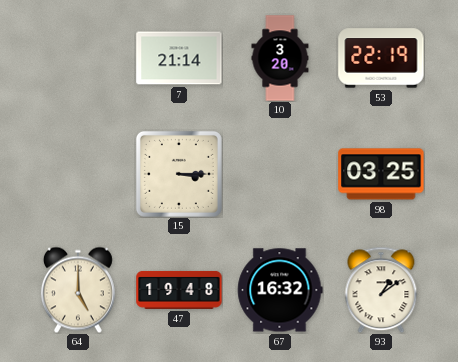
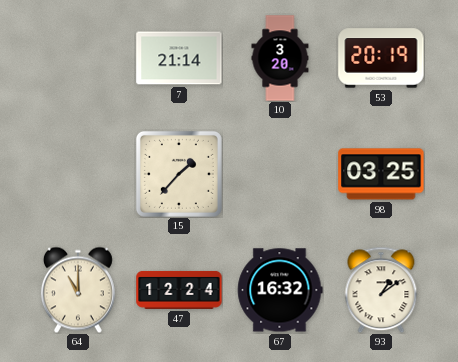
53: 22:19 -> 20:19
15: 3:15 -> 1:37
64: 5:00 -> 11:00
47: 19:48 -> 12:24
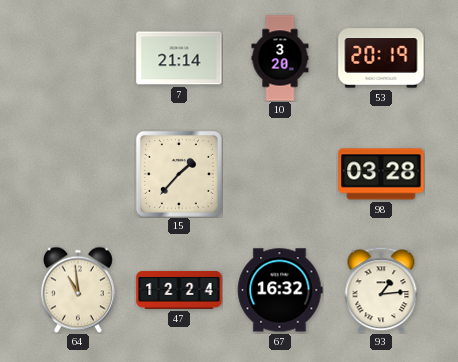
98: 03:25 -> 03:28
64: 11:00 -> 10:59
93: 1:09 -> 1:14
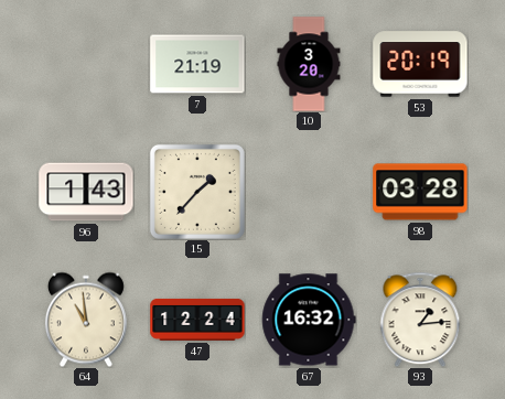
7: 21:14 -> 21:19
96: none -> 1:43
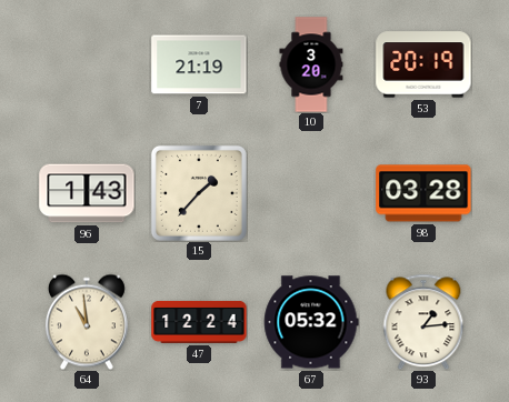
67: 16:32 -> 05:32
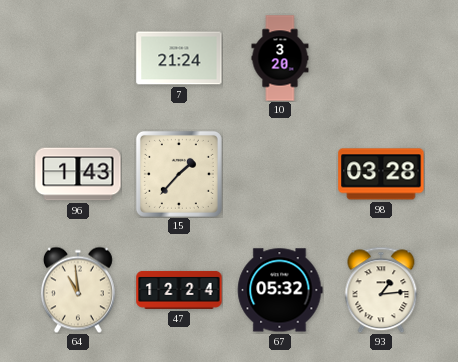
7: 21:19 -> 21:24
53: 20:19 -> none
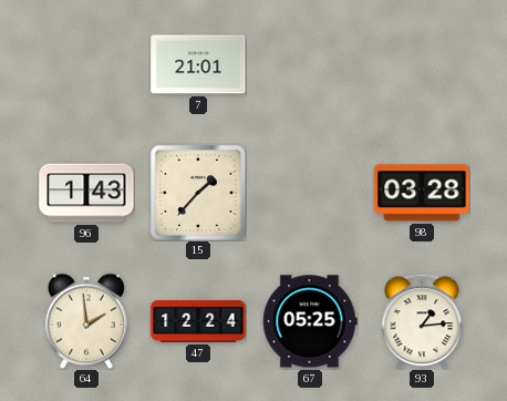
7: 21:24 -> 21:01
10: 3:20 -> none
64: 10:59 -> 1:59
67: 05:32 -> 05:25
